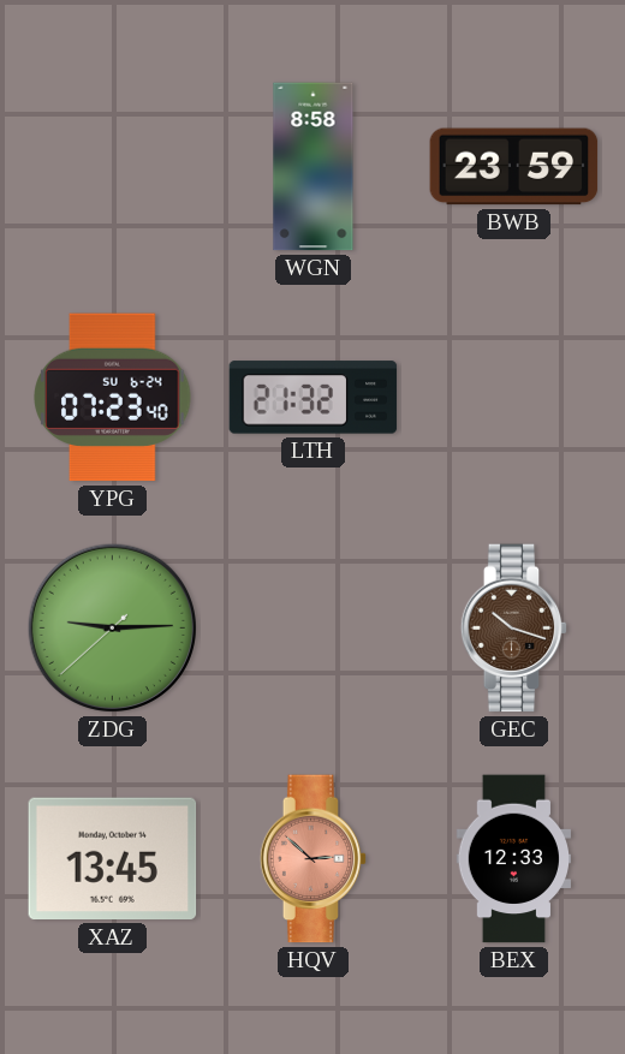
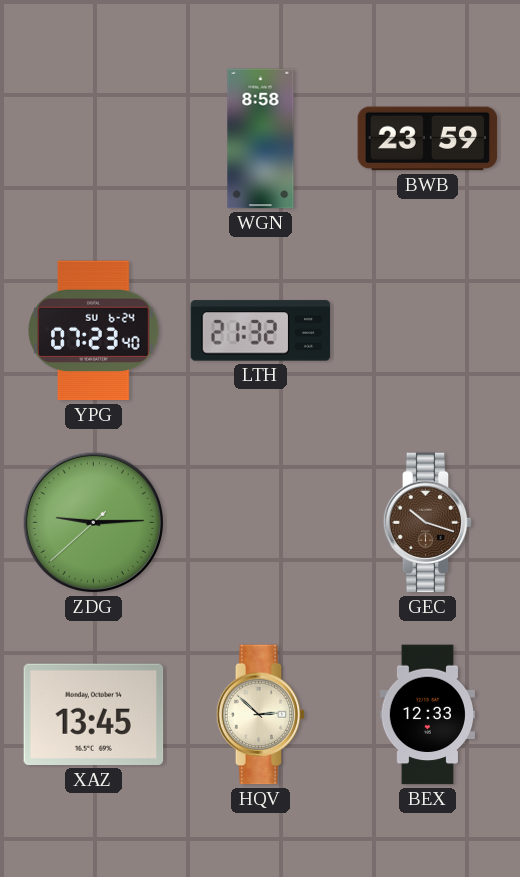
HQV dial: salmon -> cream
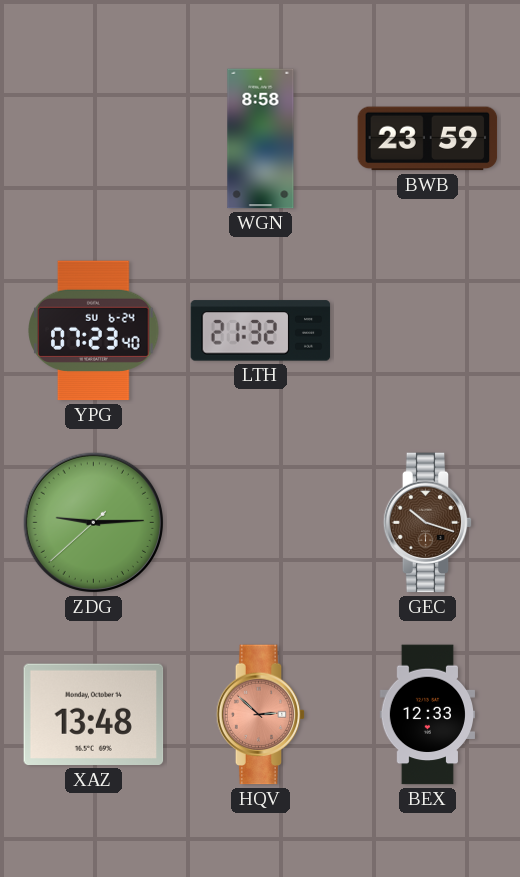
XAZ: 13:45 -> 13:48
HQV dial: cream -> salmon
